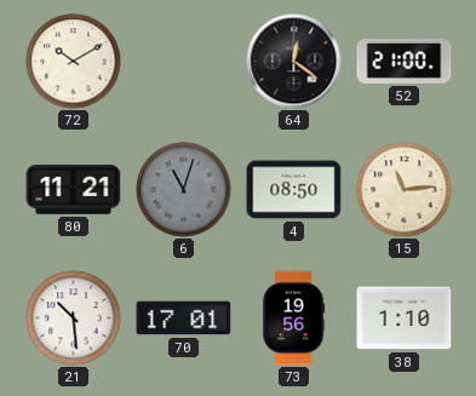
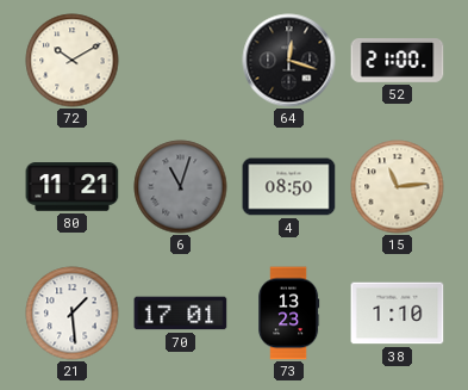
64: 12:21 -> 12:18
21: 10:29 -> 1:29
73: 19:56 -> 13:23
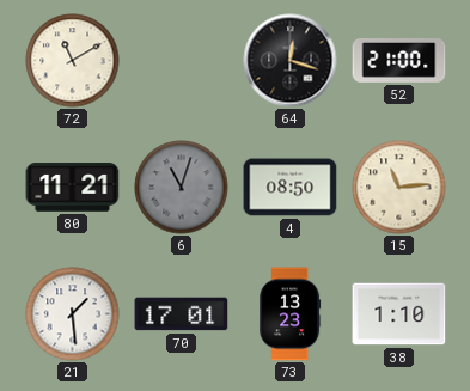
72: 10:10 -> 11:10
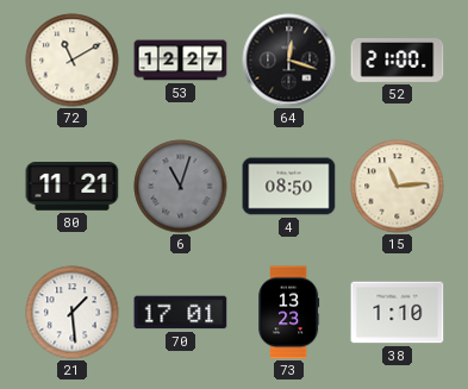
53: none -> 12:27
